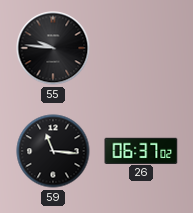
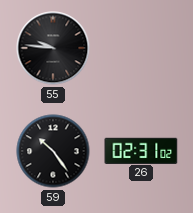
59: 11:16 -> 10:24
26: 06:37 -> 02:31
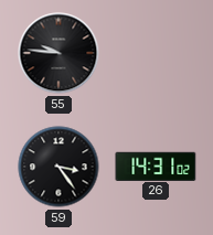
59: 10:24 -> 3:24
26: 02:31 -> 14:31
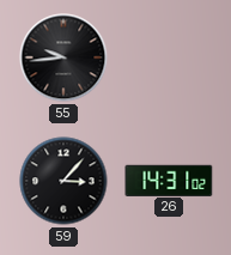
55: 9:46 -> 9:44
59: 3:24 -> 3:07
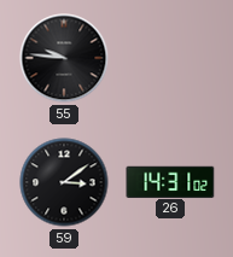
55: 9:44 -> 9:46
59: 3:07 -> 3:09
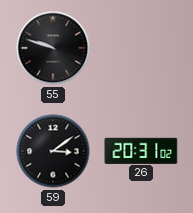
55: 9:46 -> 9:48
26: 14:31 -> 20:31
